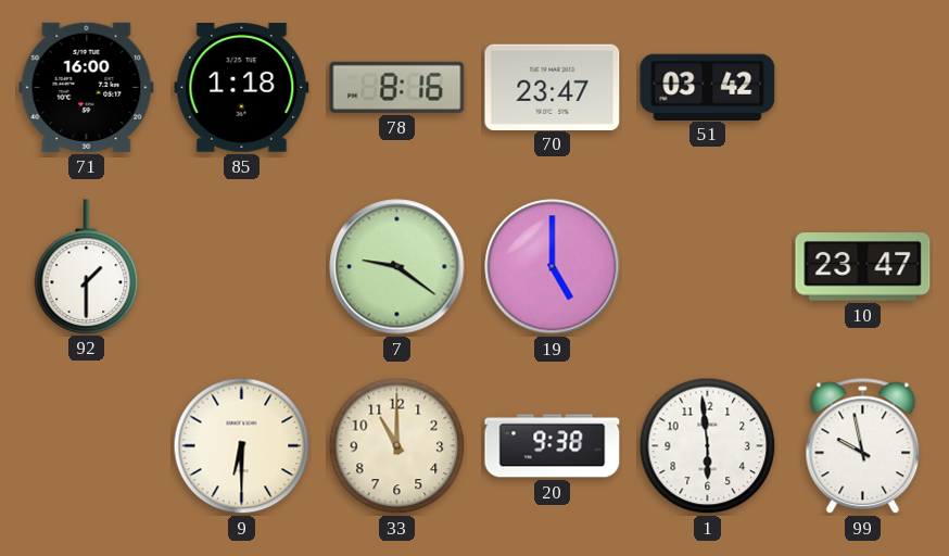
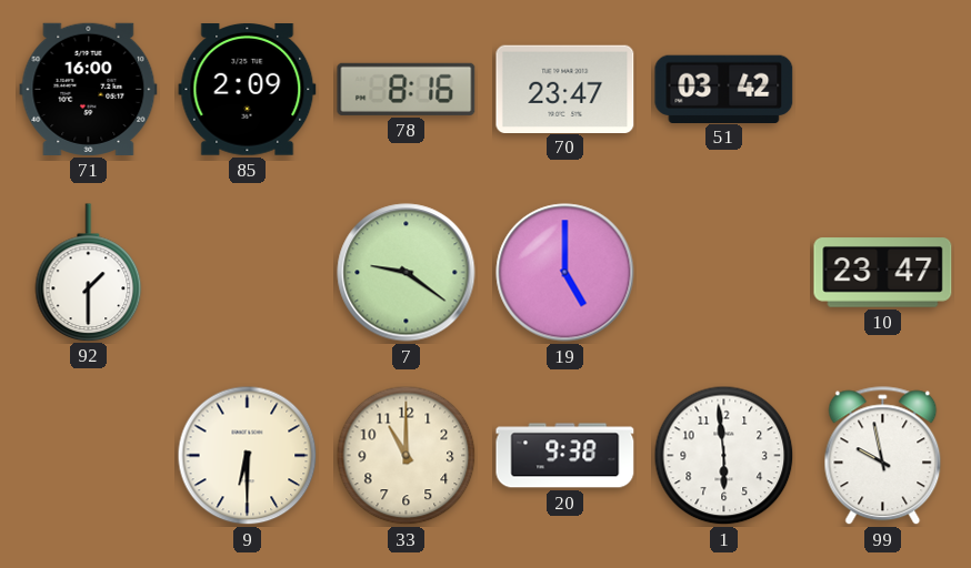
85: 1:18 -> 2:09
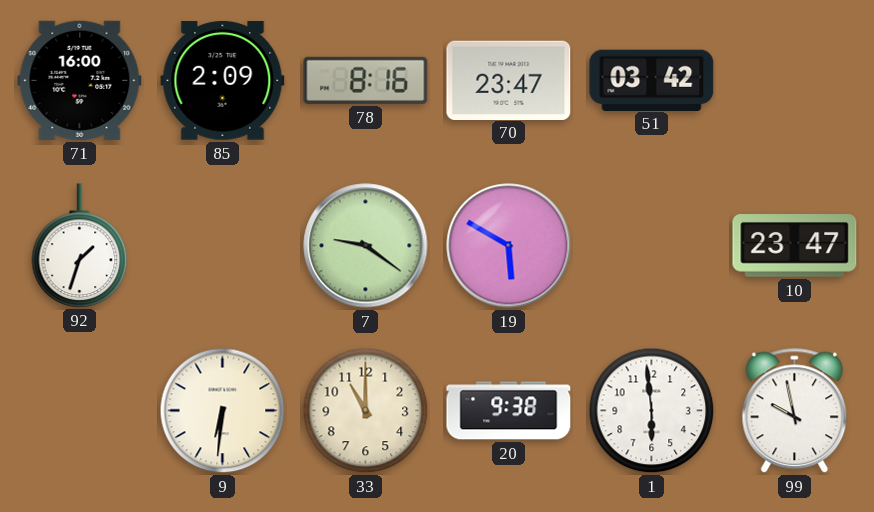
92: 1:30 -> 1:33
19: 5:00 -> 5:50
9: 6:30 -> 6:31
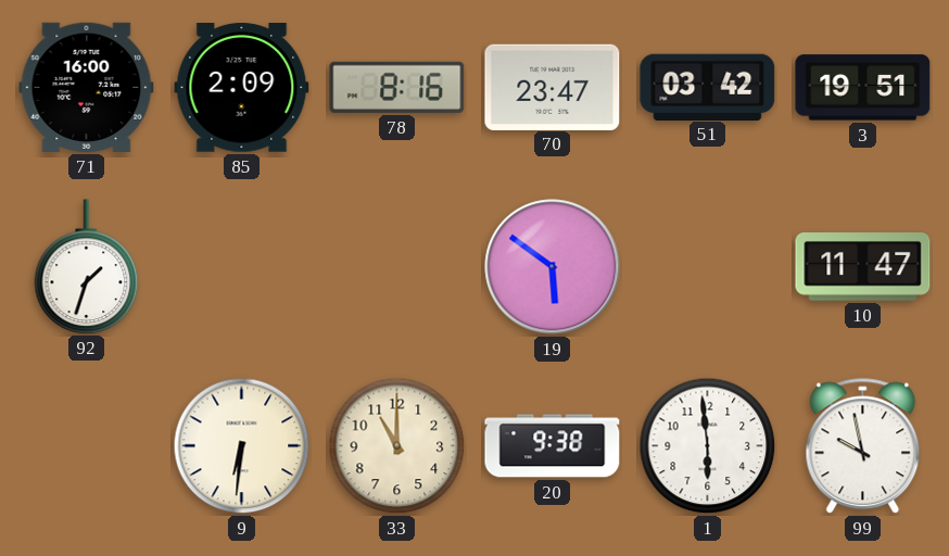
3: none -> 19:51
7: 9:21 -> none
19: 5:50 -> 5:51
10: 23:47 -> 11:47
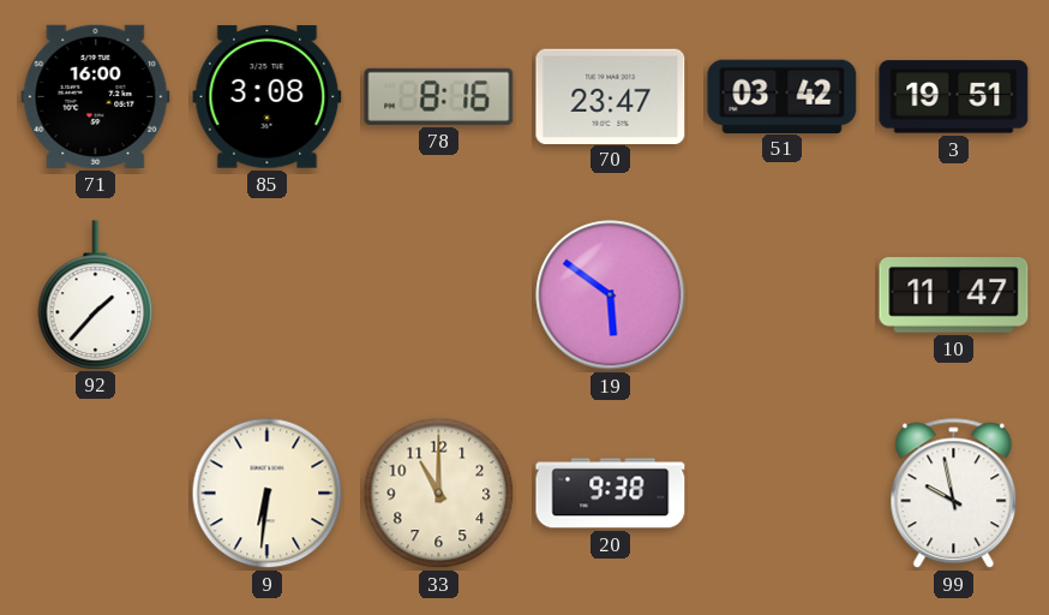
85: 2:09 -> 3:08
92: 1:33 -> 1:37
1: 5:59 -> none
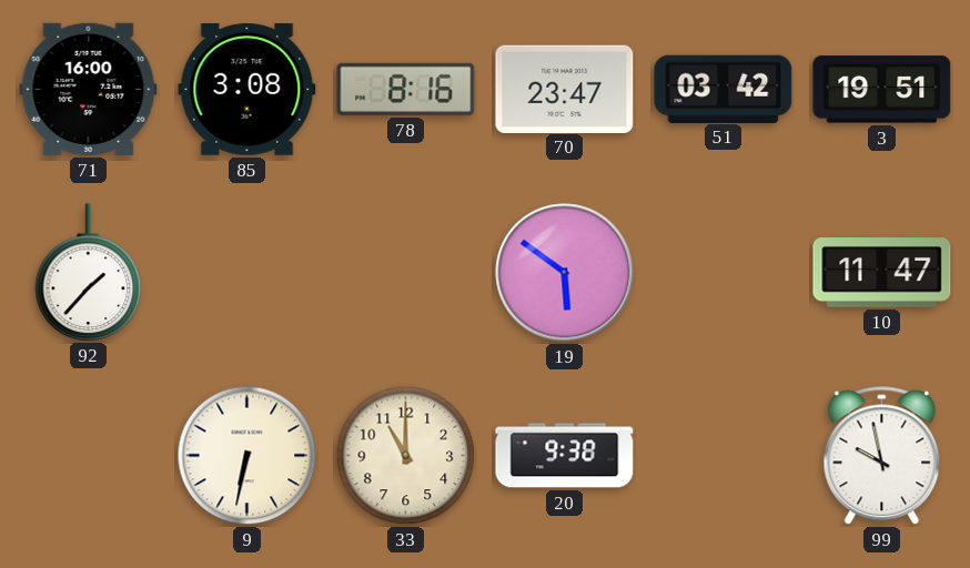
9: 6:31 -> 6:32
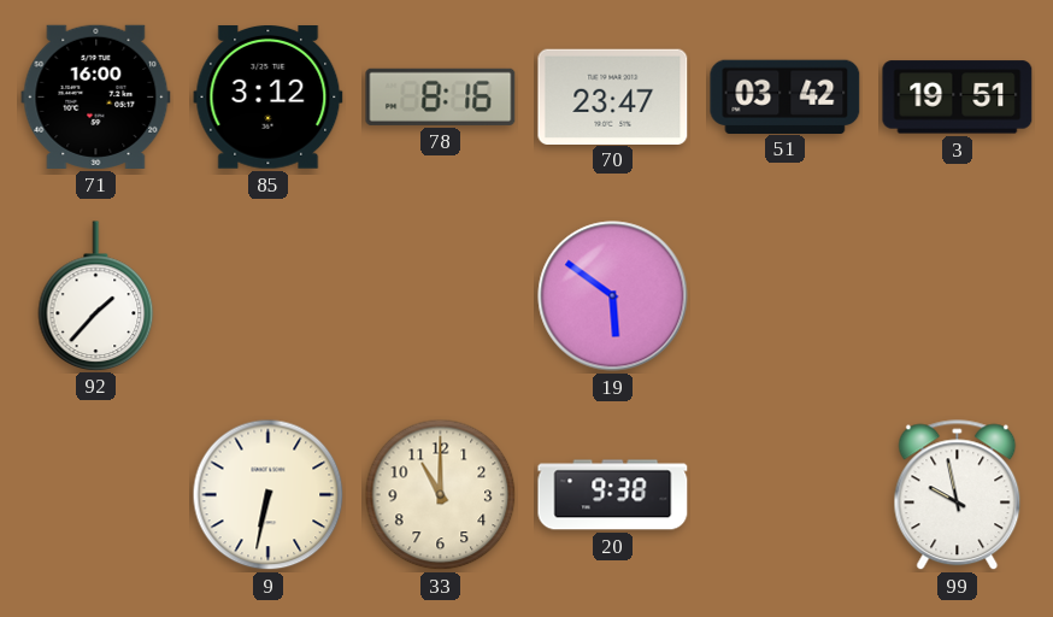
85: 3:08 -> 3:12
10: 11:47 -> none
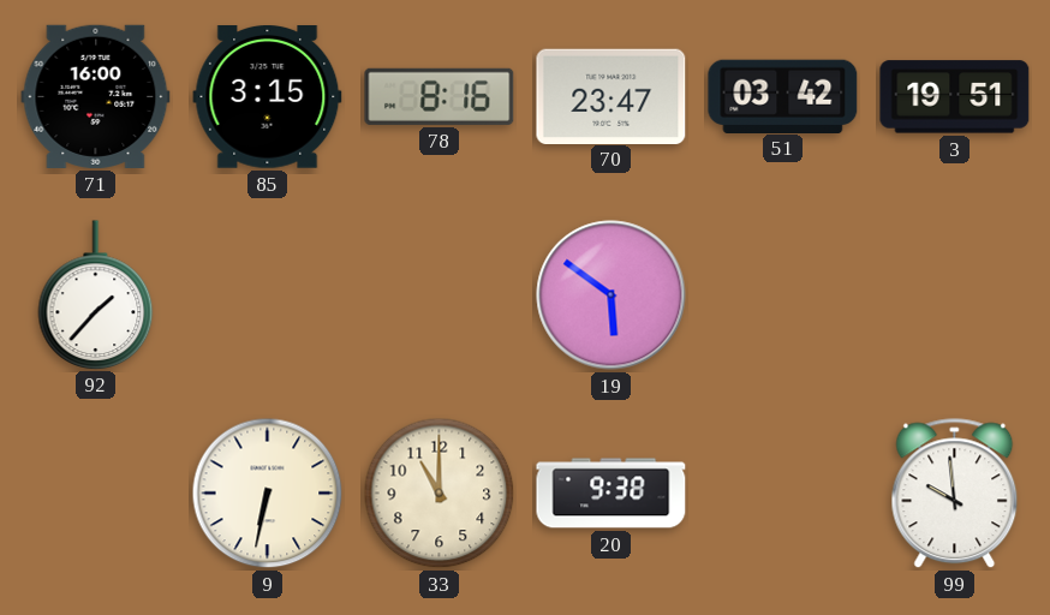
85: 3:12 -> 3:15
99: 9:58 -> 9:59
